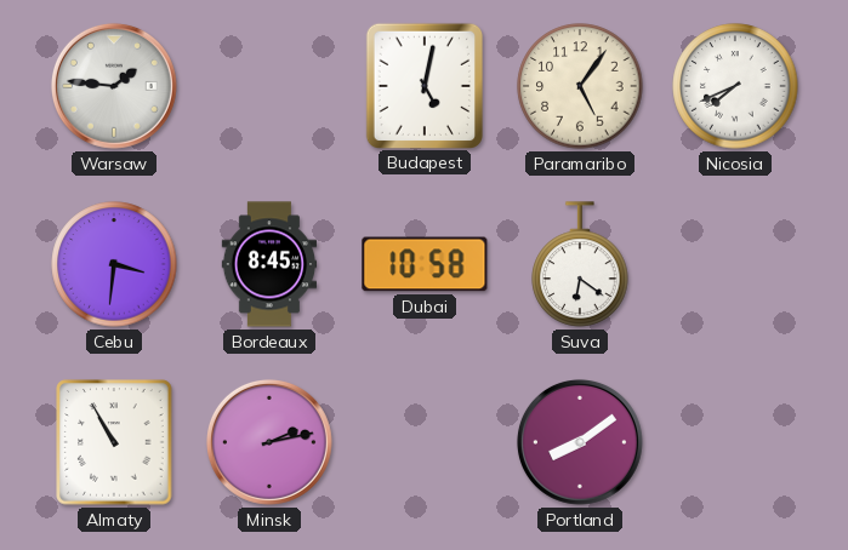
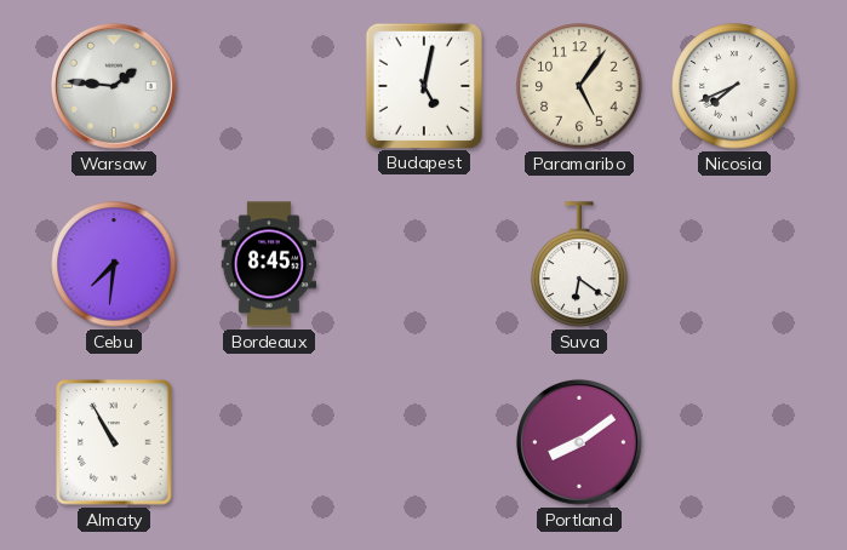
Cebu: 3:31 -> 7:31
Dubai: 10:58 -> none
Minsk: 2:13 -> none
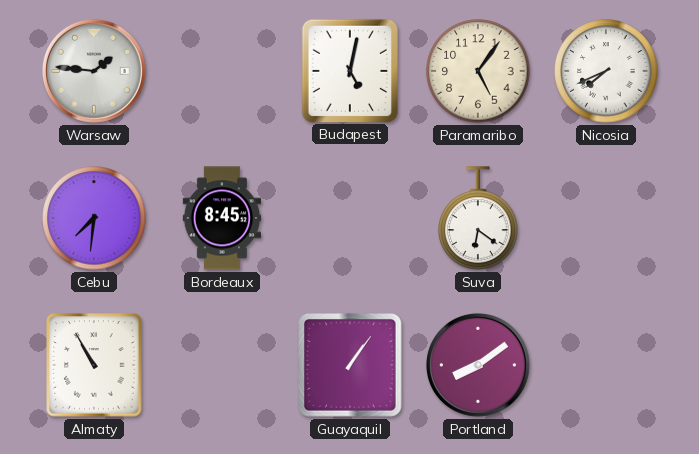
Guayaquil: none -> 1:06
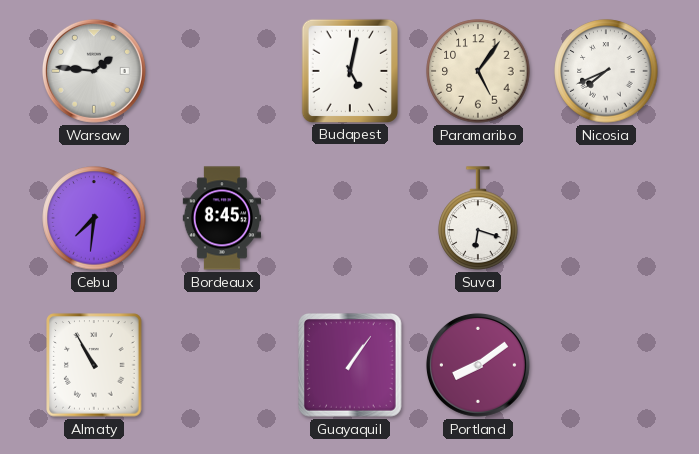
Suva: 6:21 -> 6:18
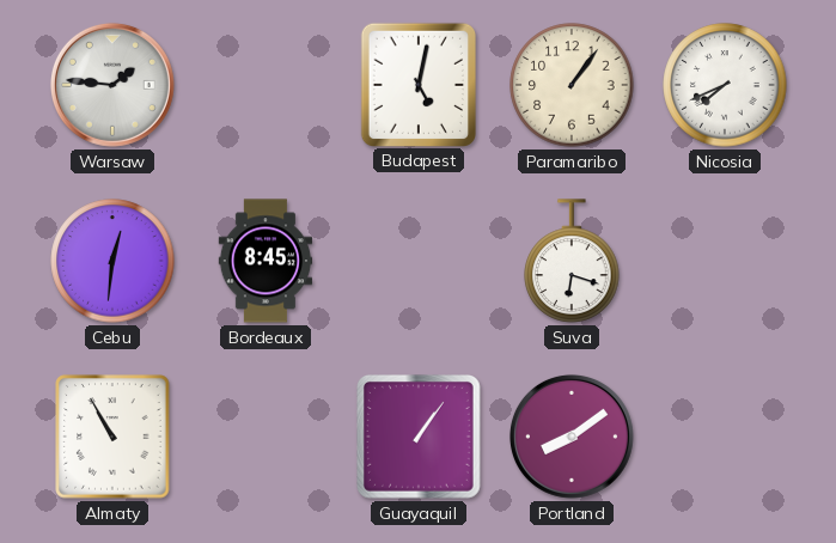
Paramaribo: 5:06 -> 1:06
Cebu: 7:31 -> 12:31
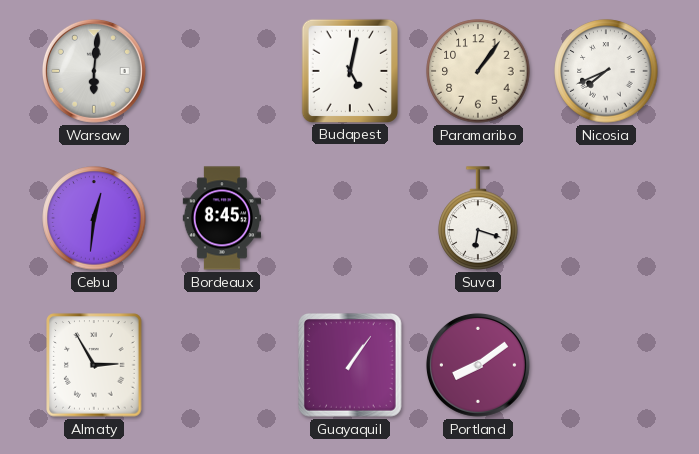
Warsaw: 1:46 -> 6:01
Almaty: 10:55 -> 2:55
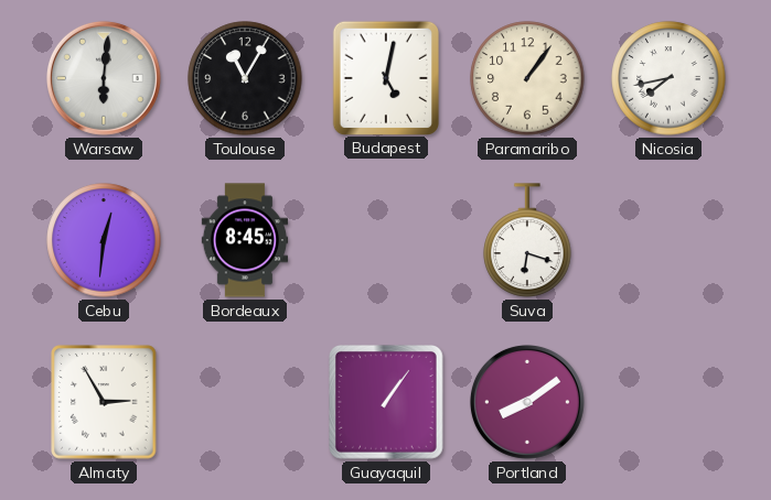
Toulouse: none -> 11:05
Nicosia: 7:41 -> 7:43
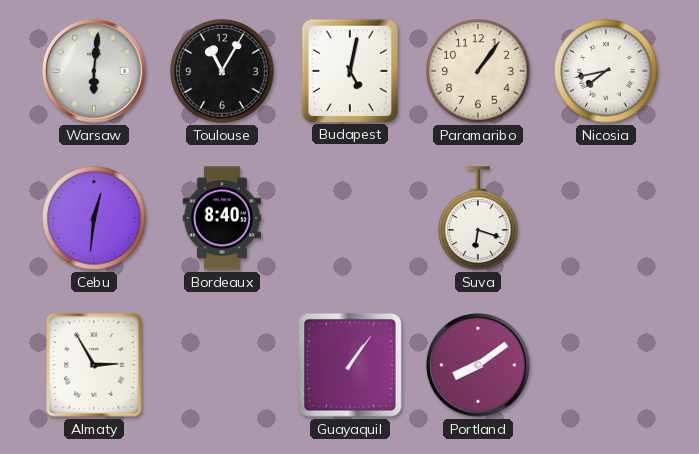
Bordeaux: 8:45 -> 8:40
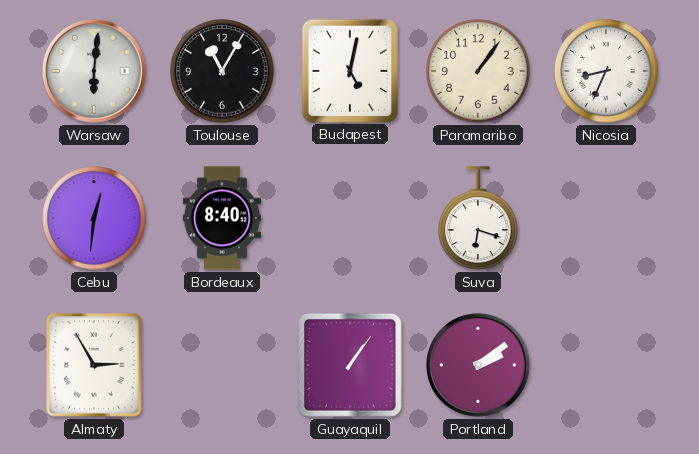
Nicosia: 7:43 -> 8:34
Portland: 8:09 -> 2:09
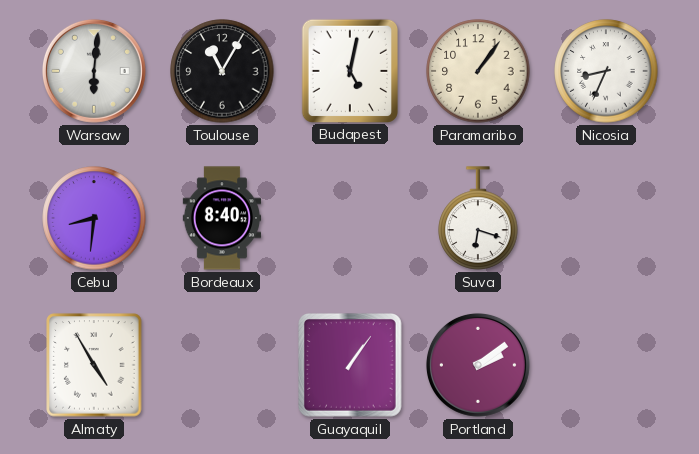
Cebu: 12:31 -> 8:31
Almaty: 2:55 -> 4:55
